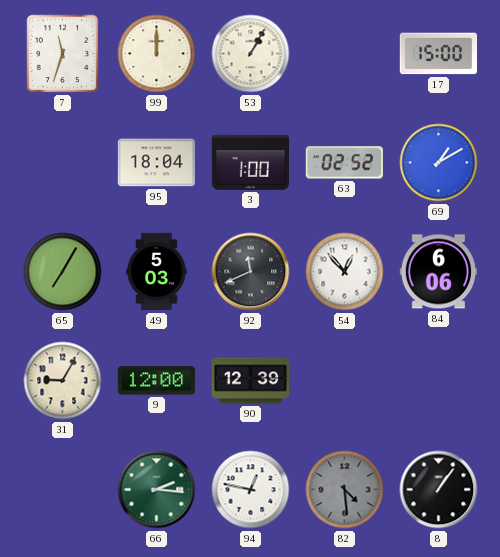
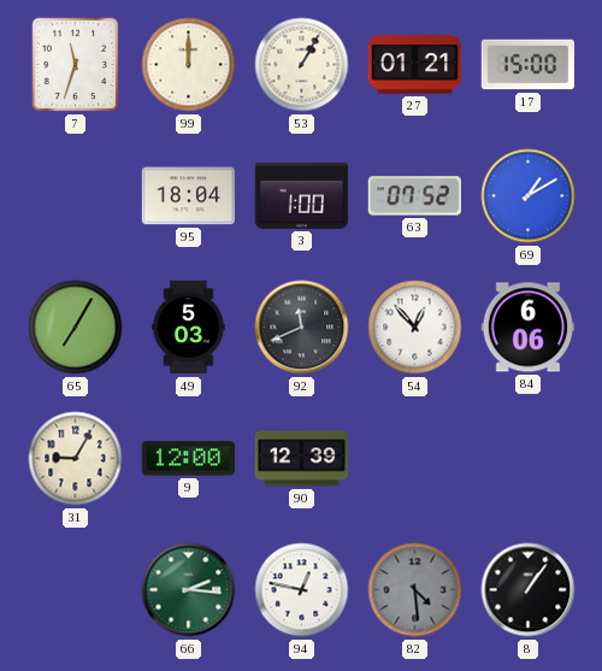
27: none -> 01:21
63: 02:52 -> 07:52
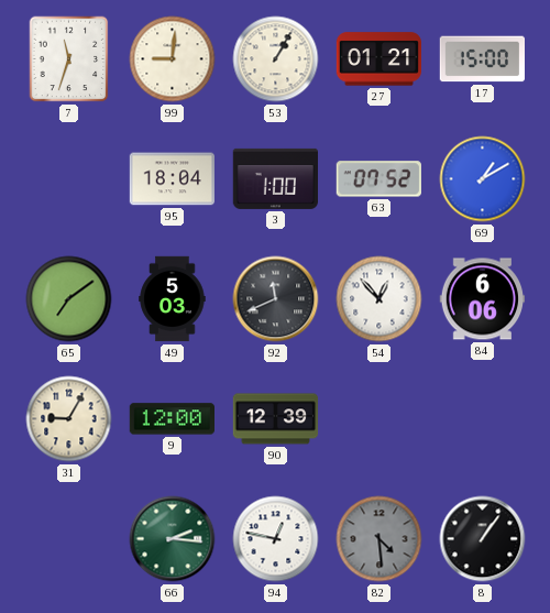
99: 12:00 -> 9:01
65: 7:05 -> 7:09
